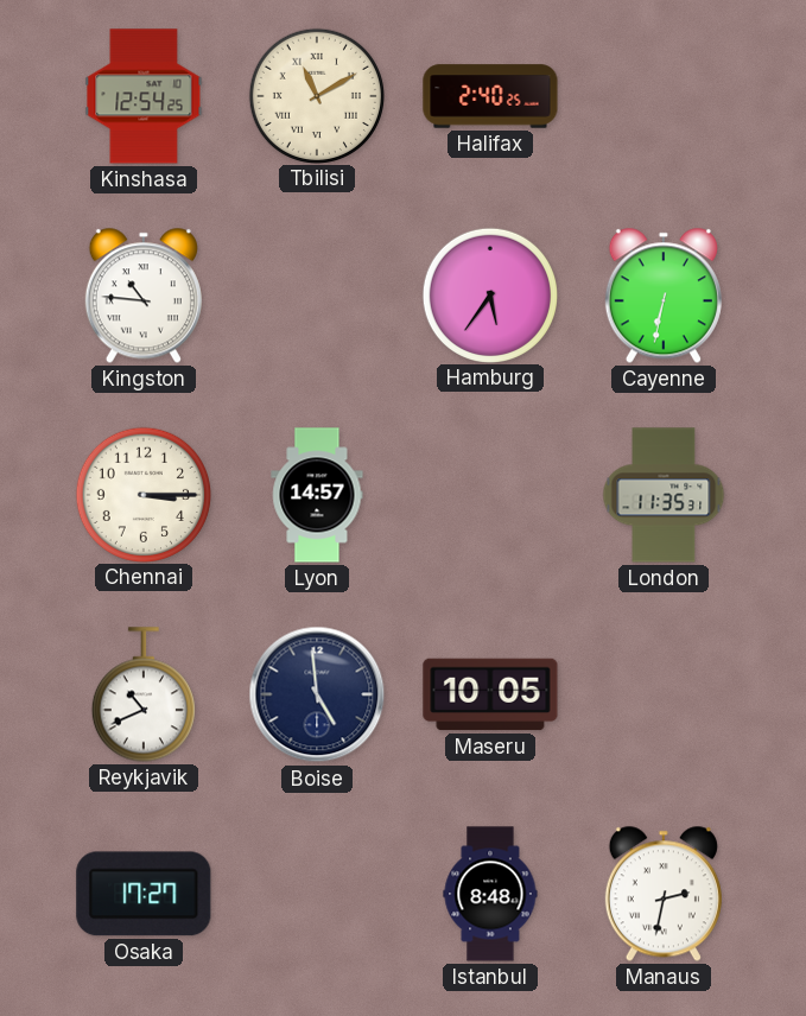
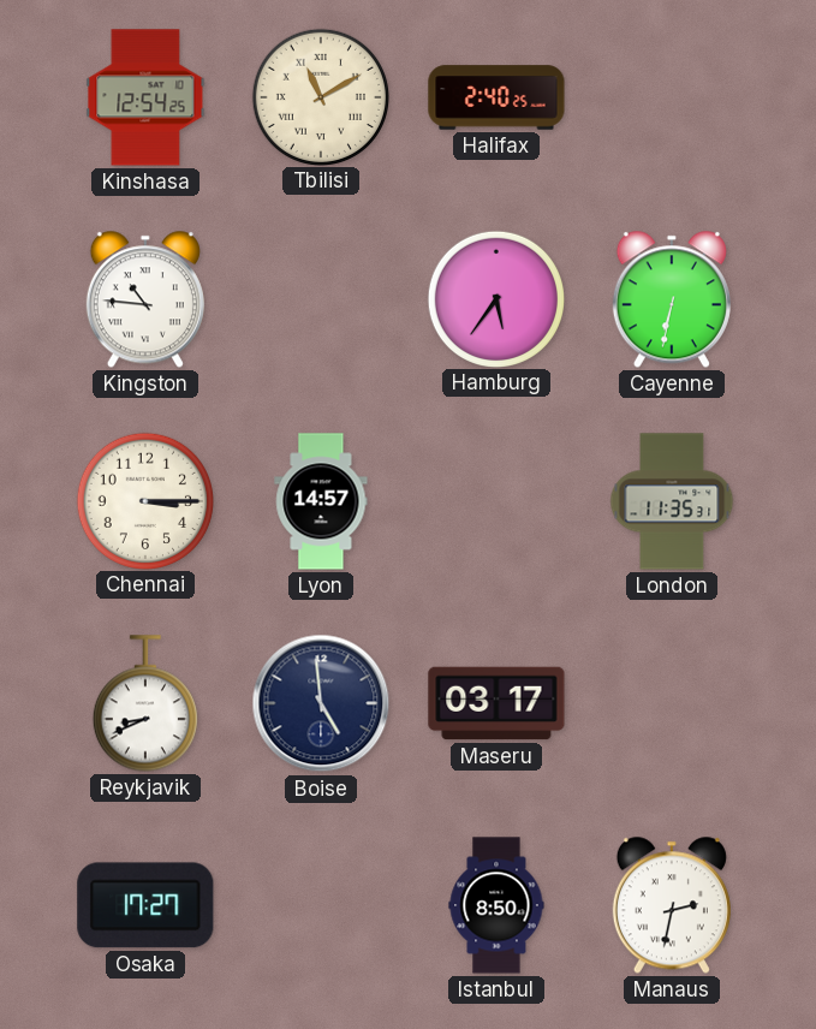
Reykjavik: 10:41 -> 8:41
Maseru: 10:05 -> 03:17
Istanbul: 8:48 -> 8:50
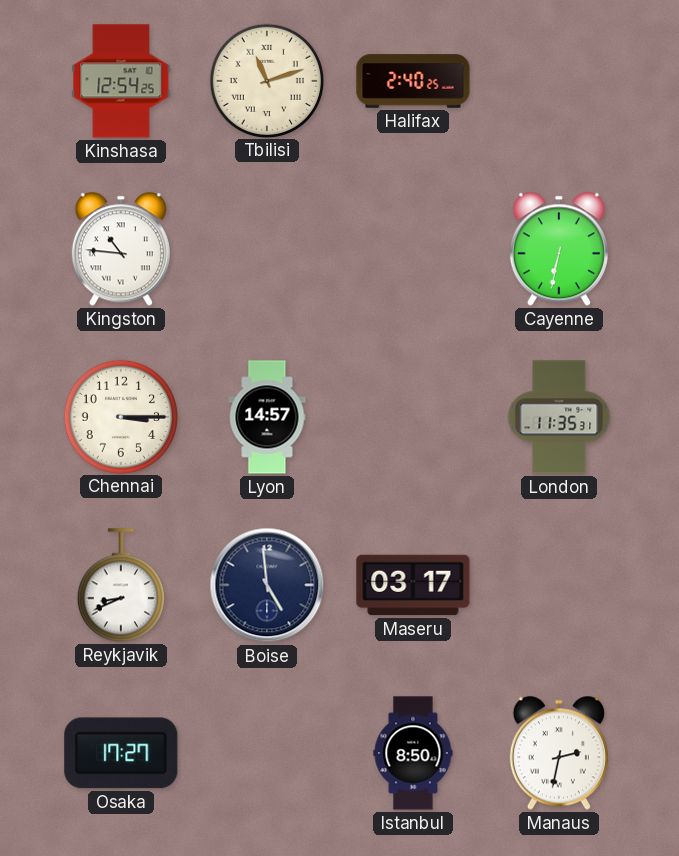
Tbilisi: 11:10 -> 11:12
Hamburg: 5:36 -> none
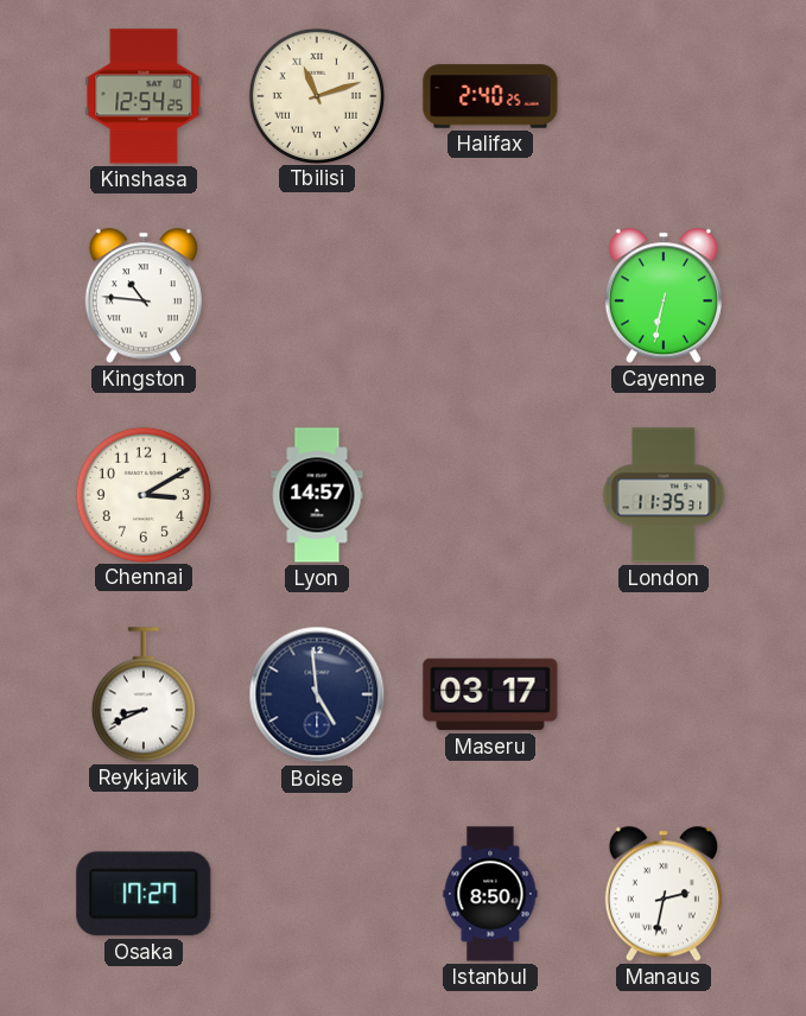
Chennai: 3:15 -> 3:10
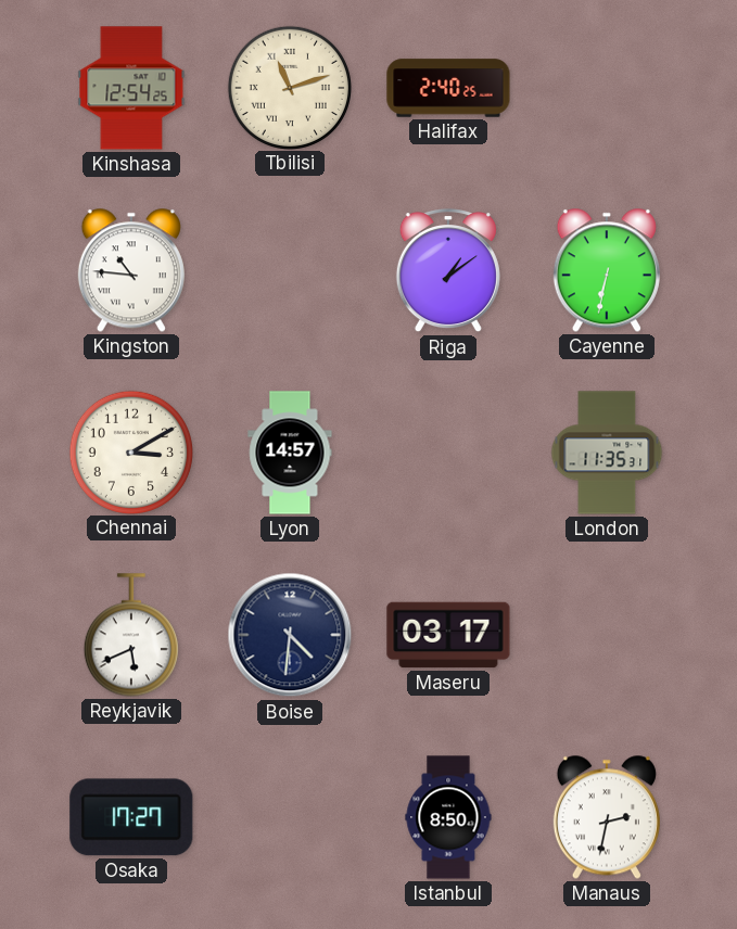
Riga: none -> 1:09
Reykjavik: 8:41 -> 5:41
Boise: 4:59 -> 4:31
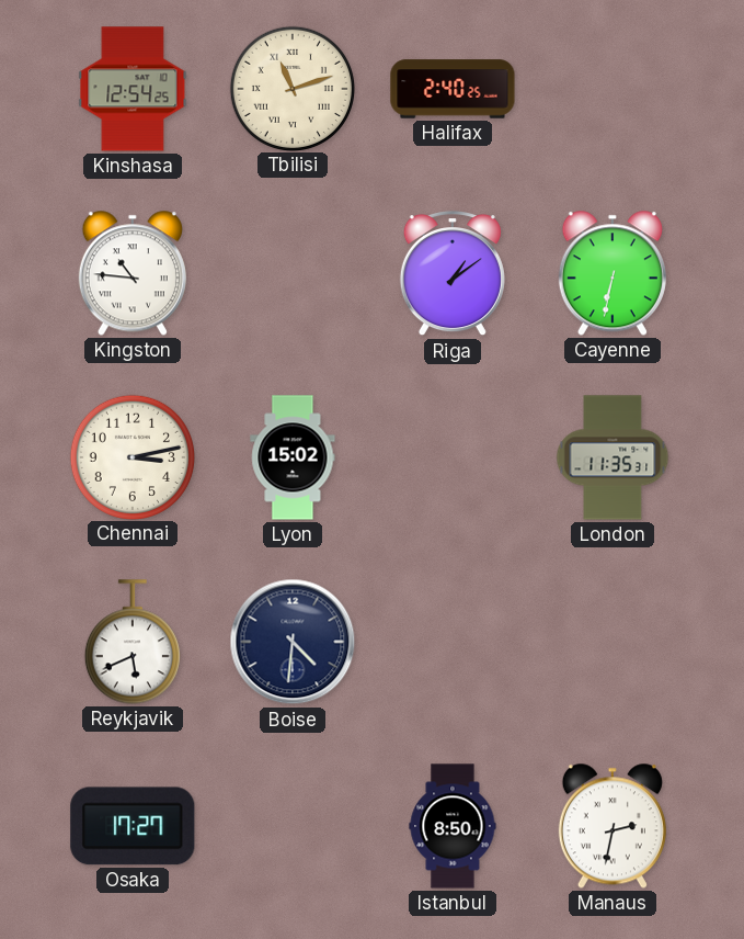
Chennai: 3:10 -> 3:13
Lyon: 14:57 -> 15:02
Maseru: 03:17 -> none
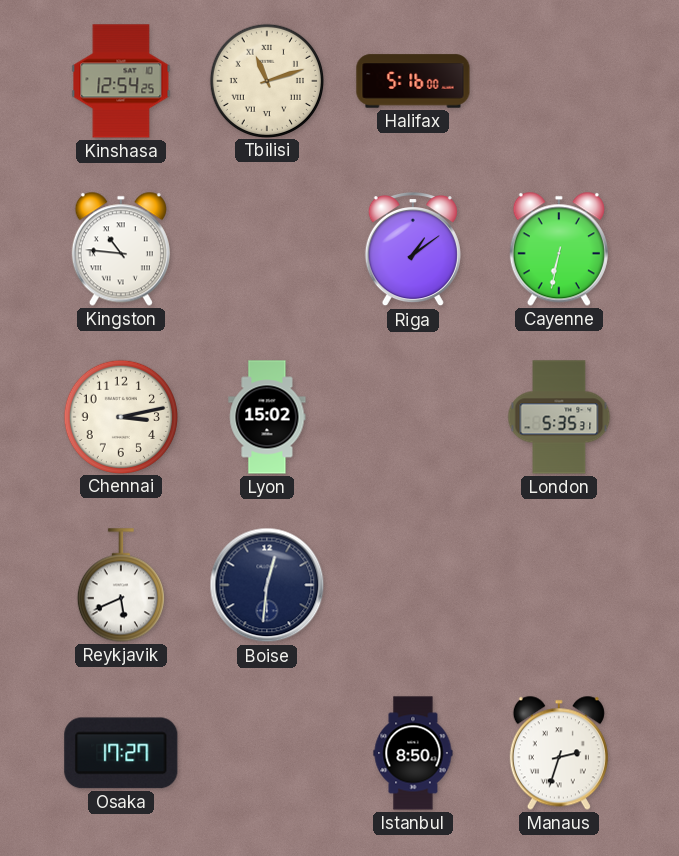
Halifax: 2:40 -> 5:16
London: 11:35 -> 5:35
Boise: 4:31 -> 12:31
Manaus: 2:32 -> 2:33
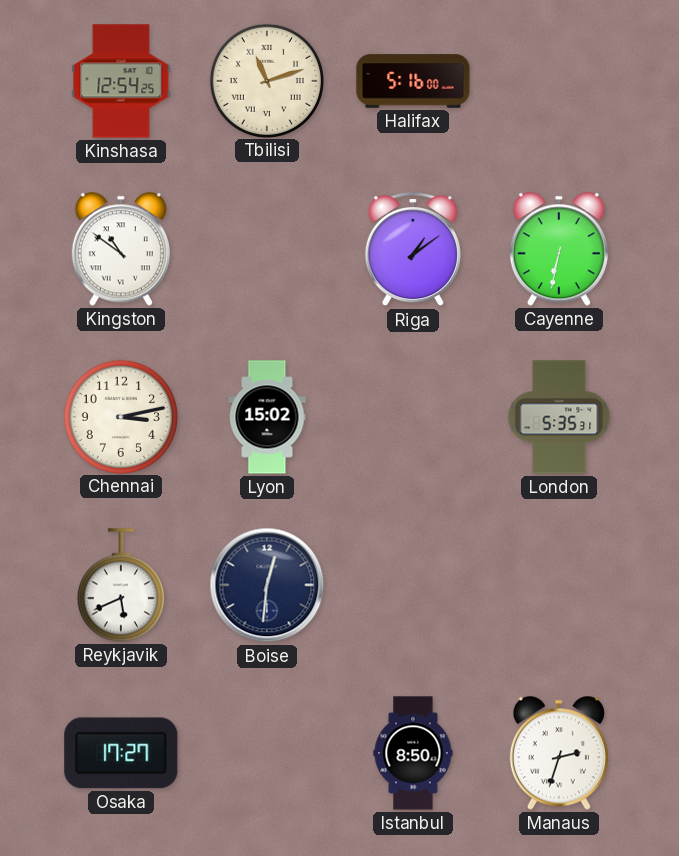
Kingston: 10:46 -> 10:51
